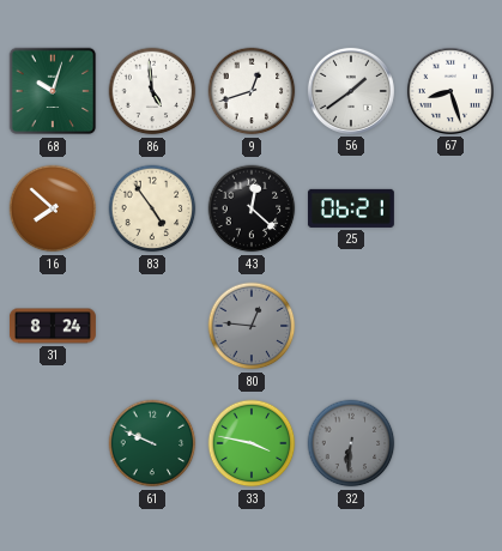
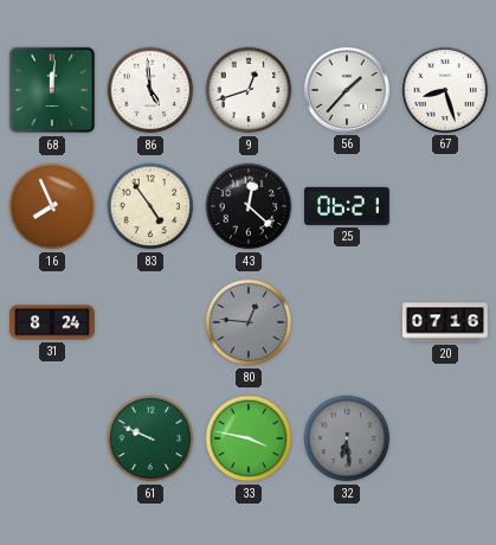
68: 10:03 -> 12:01
56: 1:39 -> 1:37
16: 7:52 -> 7:56
20: none -> 07:16
32: 6:31 -> 6:29
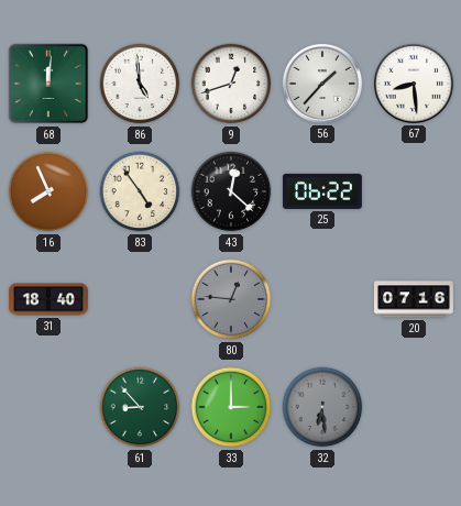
67: 8:27 -> 8:29
25: 06:21 -> 06:22
31: 8:24 -> 18:40
61: 9:49 -> 8:53
33: 3:47 -> 3:00
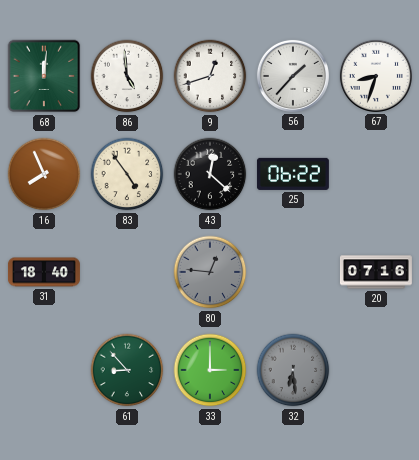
67: 8:29 -> 8:33
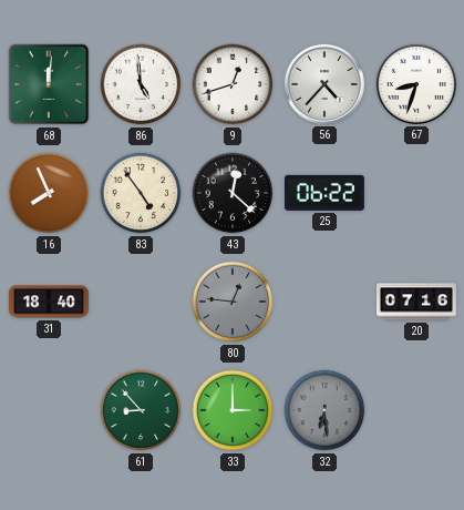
56: 1:37 -> 4:37
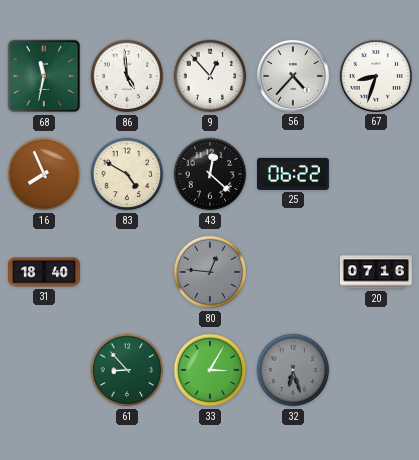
68: 12:01 -> 11:32
9: 12:42 -> 12:53
83: 4:54 -> 4:50
33: 3:00 -> 3:05
32: 6:29 -> 6:27
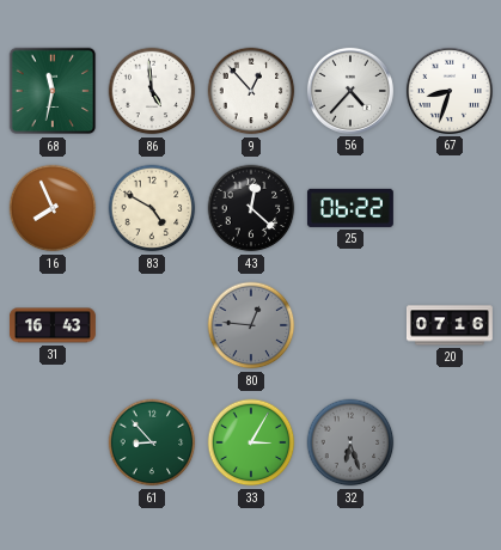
31: 18:40 -> 16:43
